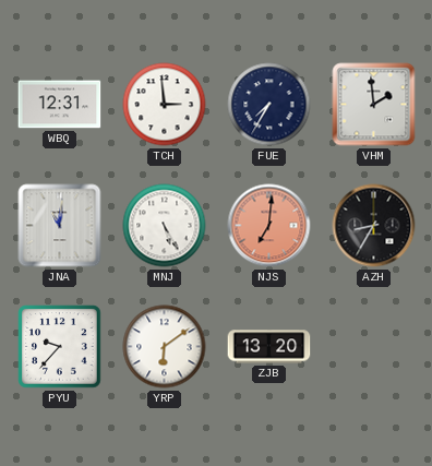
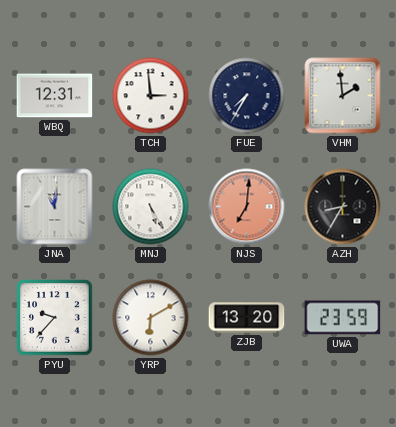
YRP: 6:09 -> 6:10
UWA: none -> 23:59
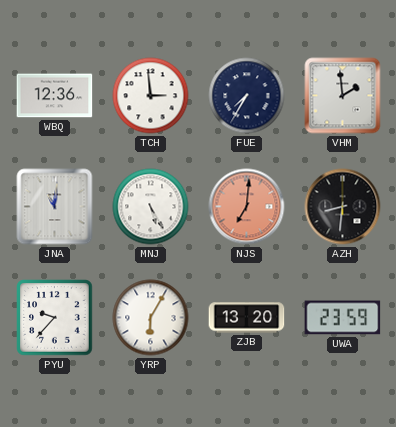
WBQ: 12:31 -> 12:36
AZH: 8:35 -> 8:31
YRP: 6:10 -> 6:05
